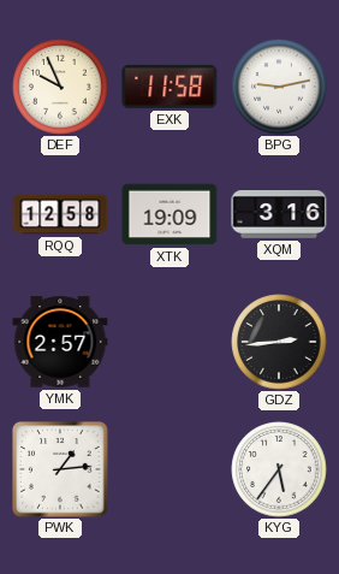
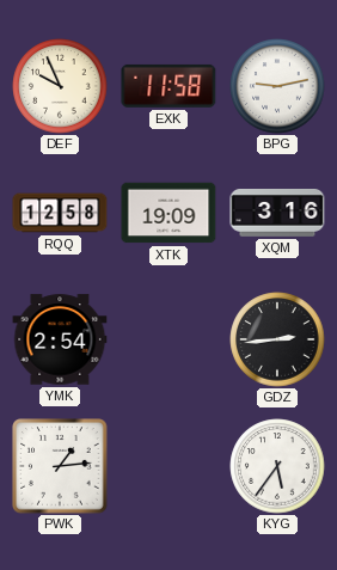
YMK: 2:57 -> 2:54
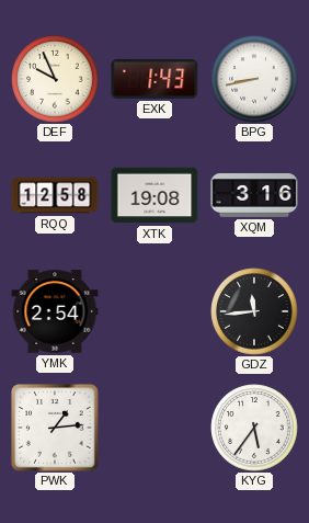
EXK: 11:58 -> 1:43
BPG: 9:13 -> 8:43
XTK: 19:09 -> 19:08
GDZ: 2:44 -> 11:44
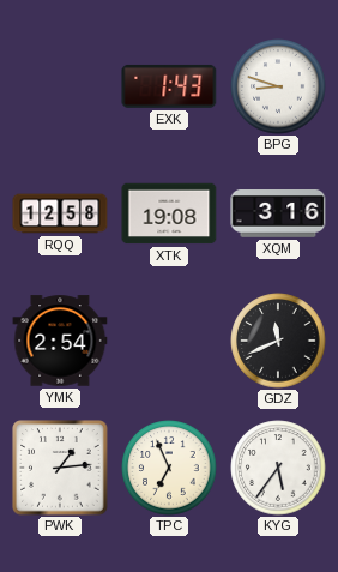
DEF: 9:56 -> none
BPG: 8:43 -> 8:48
GDZ: 11:44 -> 11:41
TPC: none -> 6:56
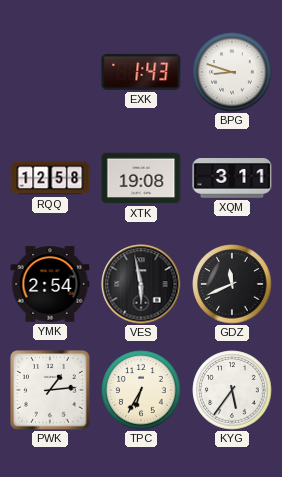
XQM: 3:16 -> 3:11
VES: none -> 5:58
TPC: 6:56 -> 6:35
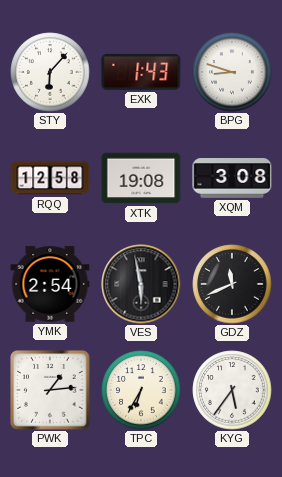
STY: none -> 6:07
XQM: 3:11 -> 3:08
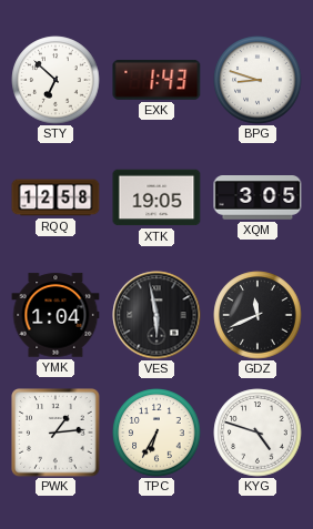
STY: 6:07 -> 6:52
XTK: 19:08 -> 19:05
XQM: 3:08 -> 3:05
YMK: 2:54 -> 1:04
KYG: 5:36 -> 4:48
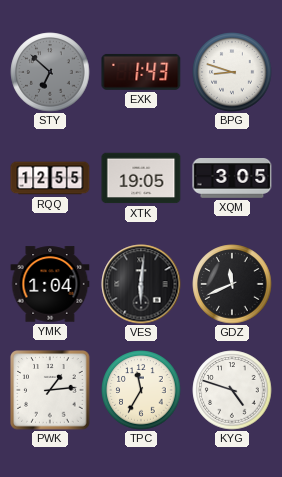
STY dial: white -> grey
RQQ: 12:58 -> 12:55
VES: 5:58 -> 6:01
TPC: 6:35 -> 11:35
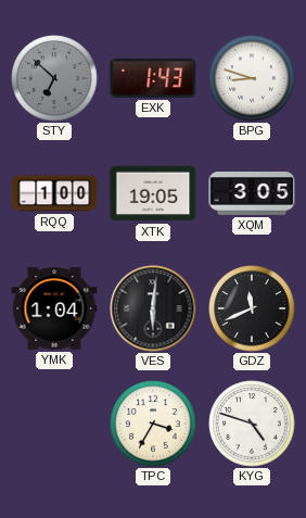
RQQ: 12:55 -> 1:00
PWK: 1:14 -> none
TPC: 11:35 -> 3:35
